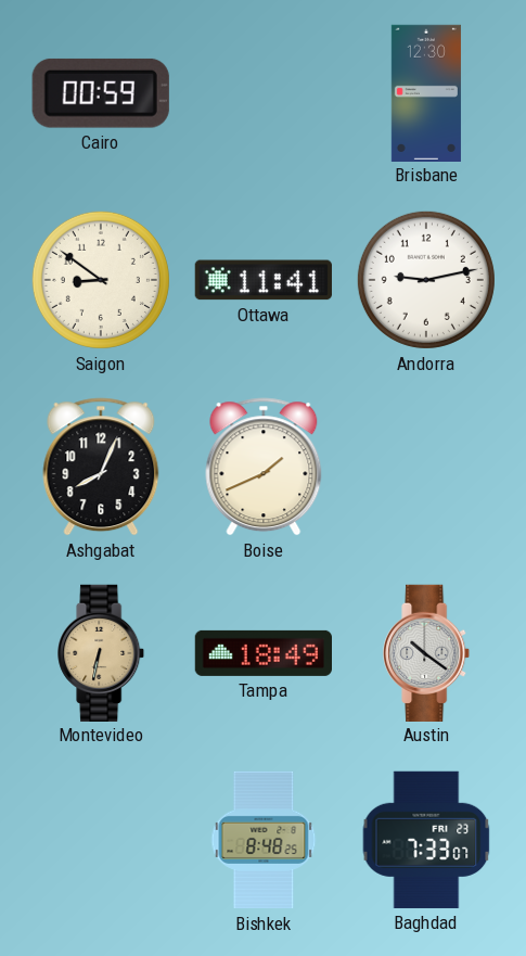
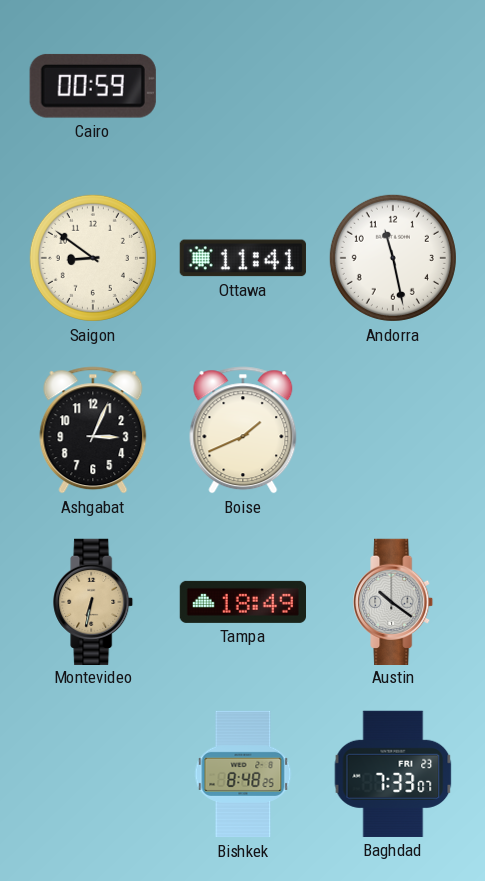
Brisbane: 12:30 -> none
Andorra: 9:13 -> 11:28
Ashgabat: 8:04 -> 3:04
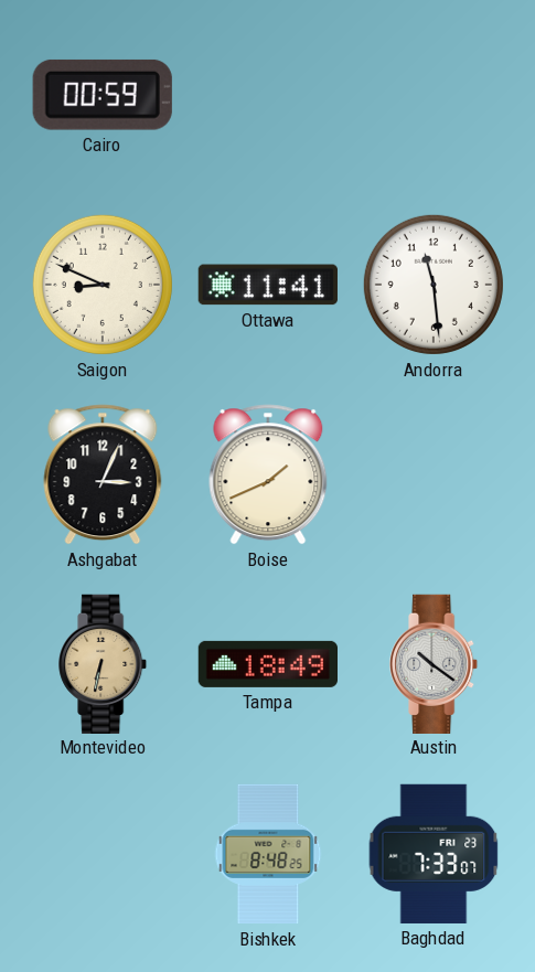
Saigon: 8:51 -> 8:49
Andorra: 11:28 -> 11:29
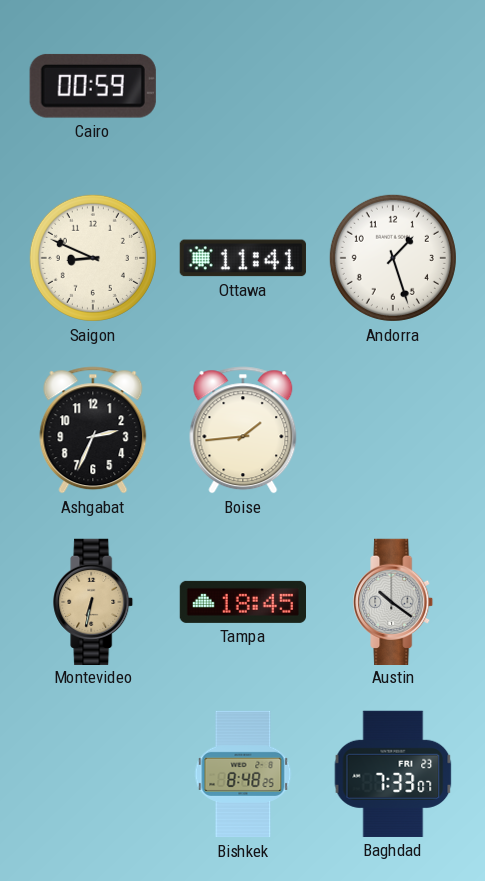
Andorra: 11:29 -> 1:27
Ashgabat: 3:04 -> 2:34
Boise: 1:41 -> 1:44
Tampa: 18:49 -> 18:45
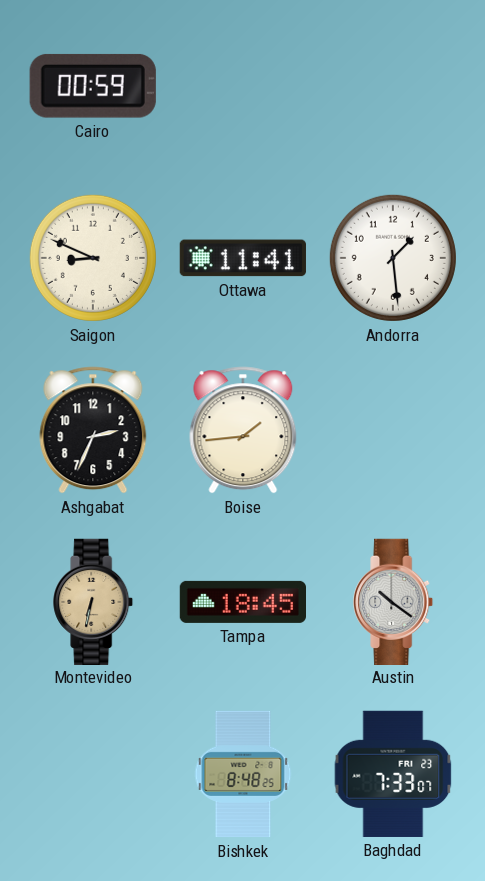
Andorra: 1:27 -> 1:29
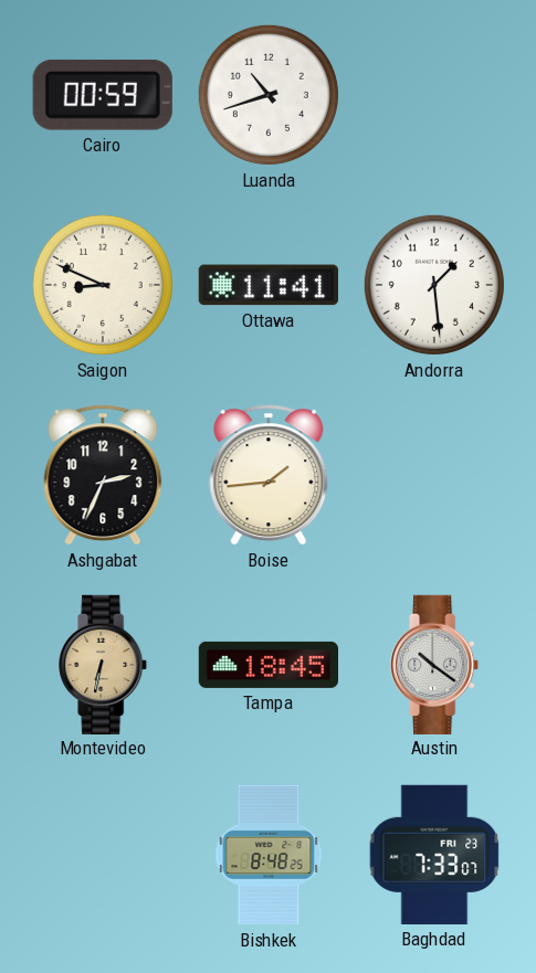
Luanda: none -> 10:42
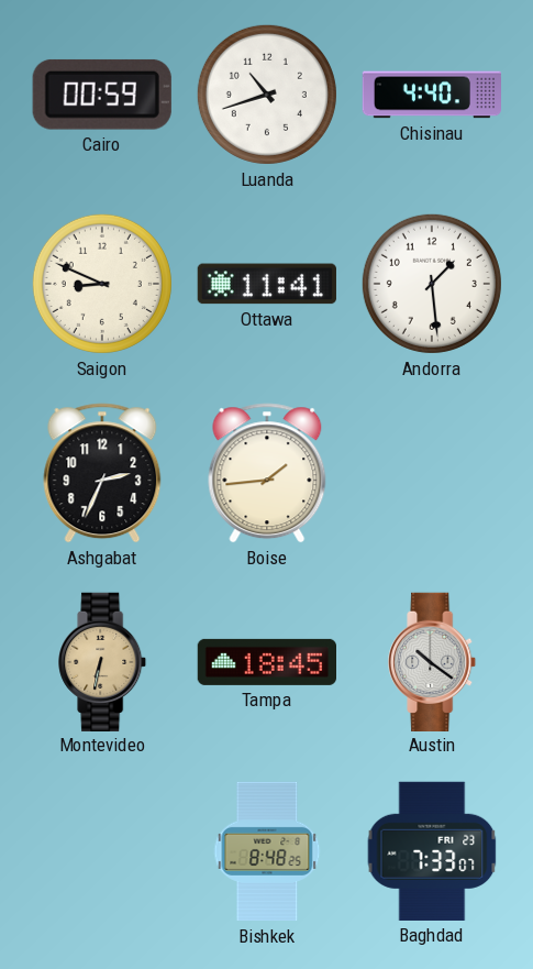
Chisinau: none -> 4:40
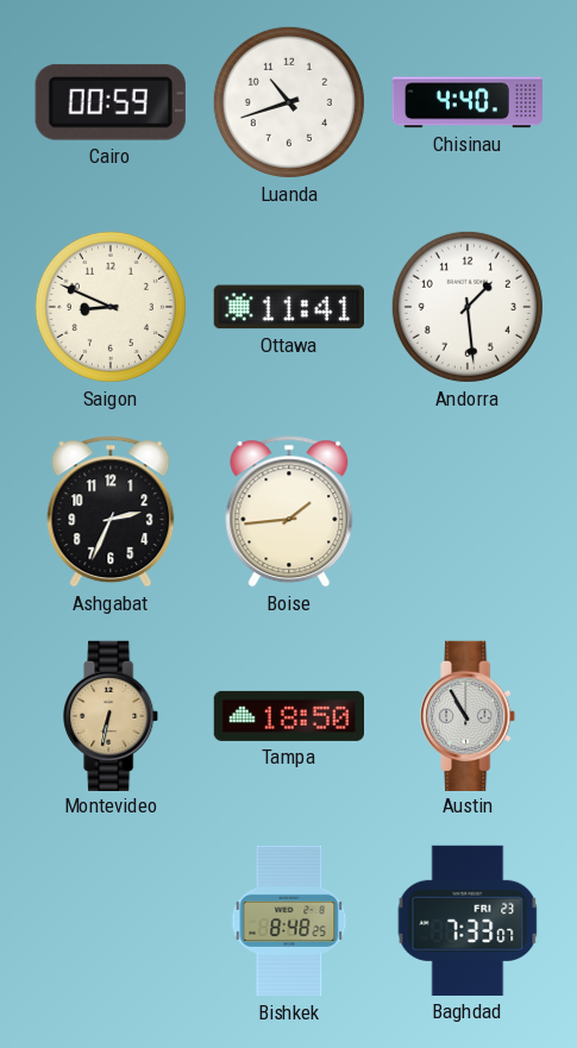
Tampa: 18:45 -> 18:50
Austin: 10:21 -> 10:55
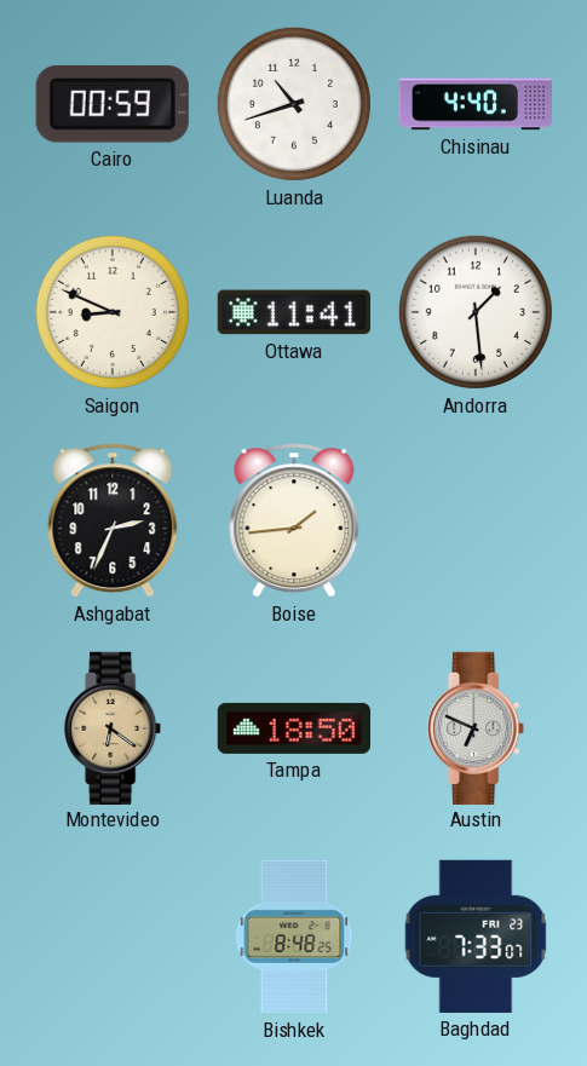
Montevideo: 6:32 -> 6:21
Austin: 10:55 -> 6:49
